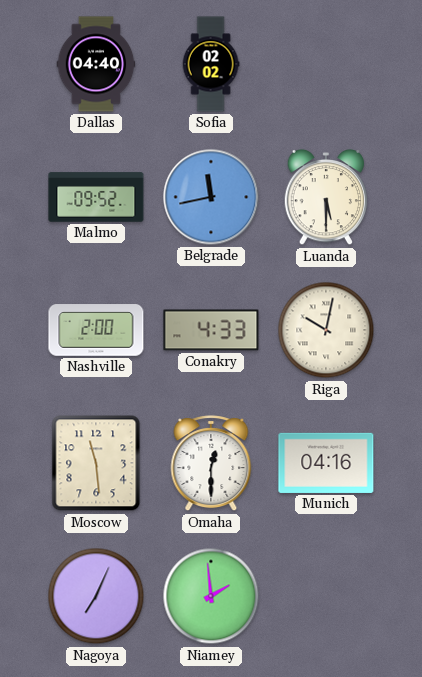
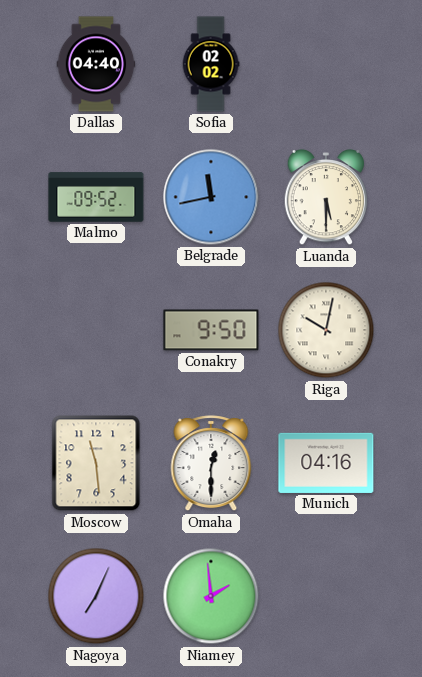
Nashville: 2:00 -> none
Conakry: 4:33 -> 9:50
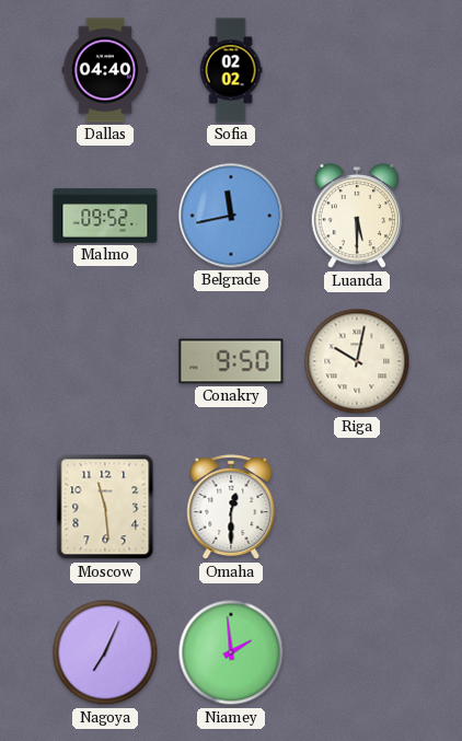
Munich: 04:16 -> none
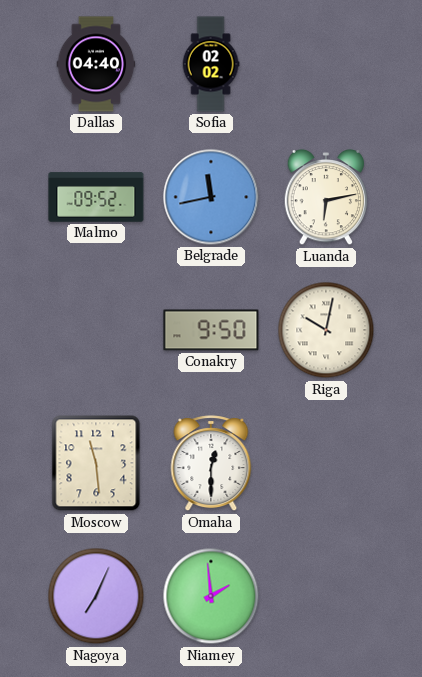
Luanda: 5:30 -> 6:13
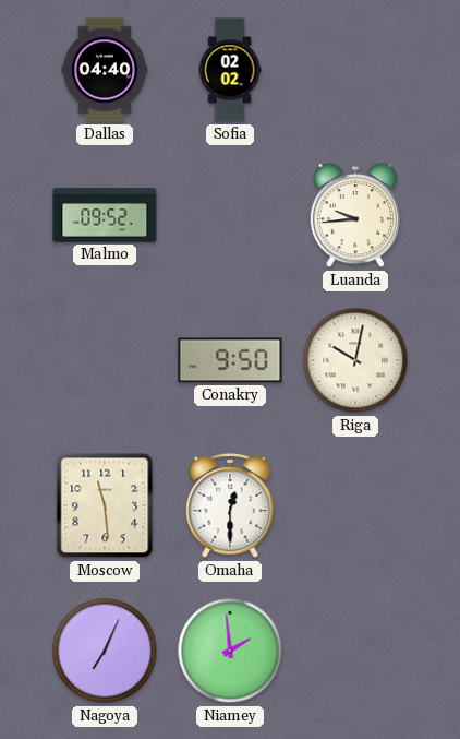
Belgrade: 11:43 -> none
Luanda: 6:13 -> 9:44
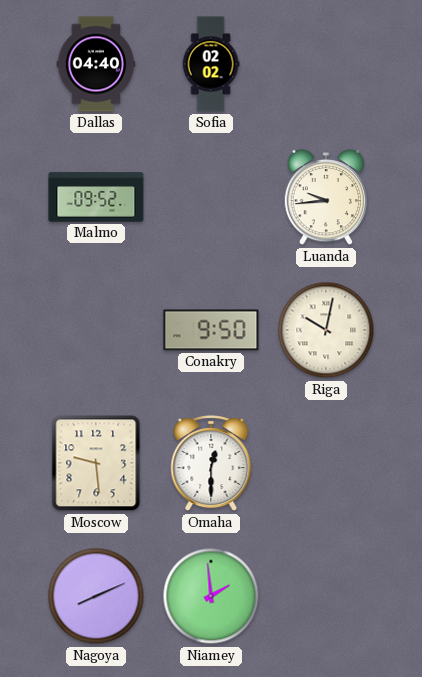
Moscow: 11:29 -> 9:29
Nagoya: 7:04 -> 8:11
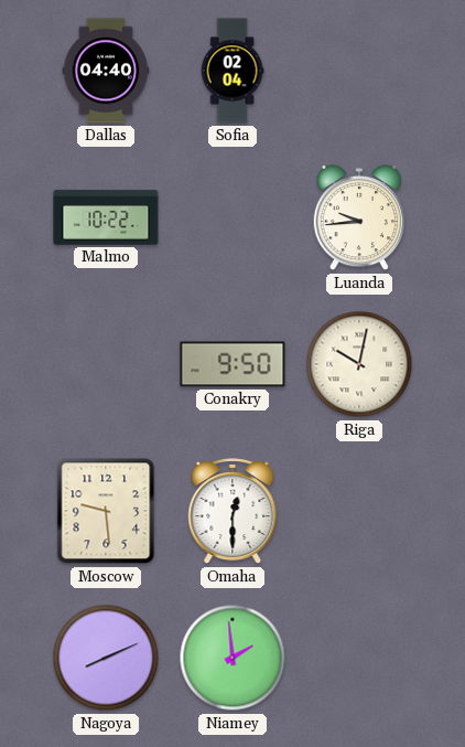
Sofia: 02:02 -> 02:04
Malmo: 09:52 -> 10:22
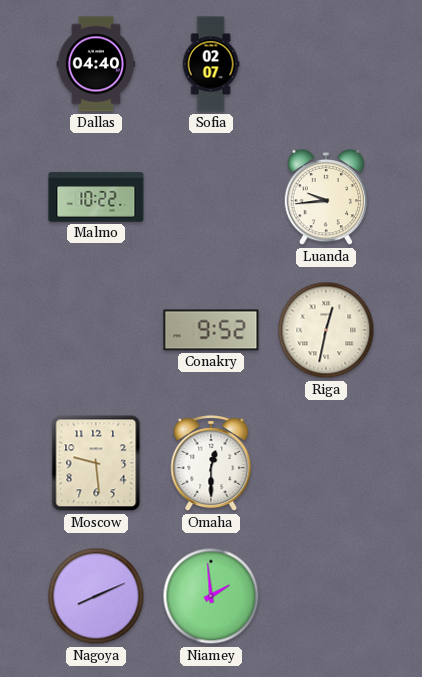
Sofia: 02:04 -> 02:07
Conakry: 9:50 -> 9:52
Riga: 10:02 -> 12:32
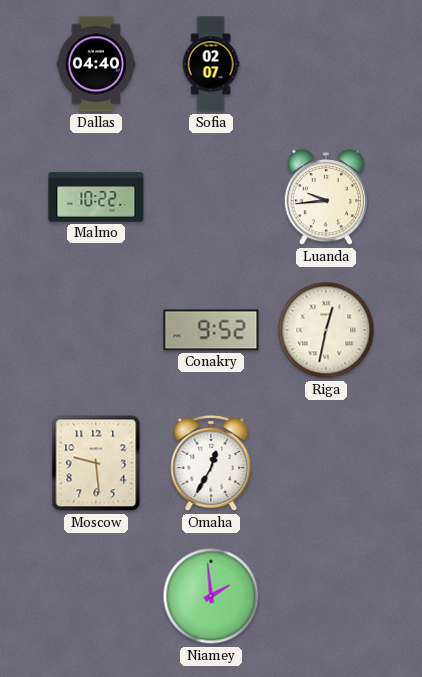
Omaha: 12:30 -> 12:35
Nagoya: 8:11 -> none
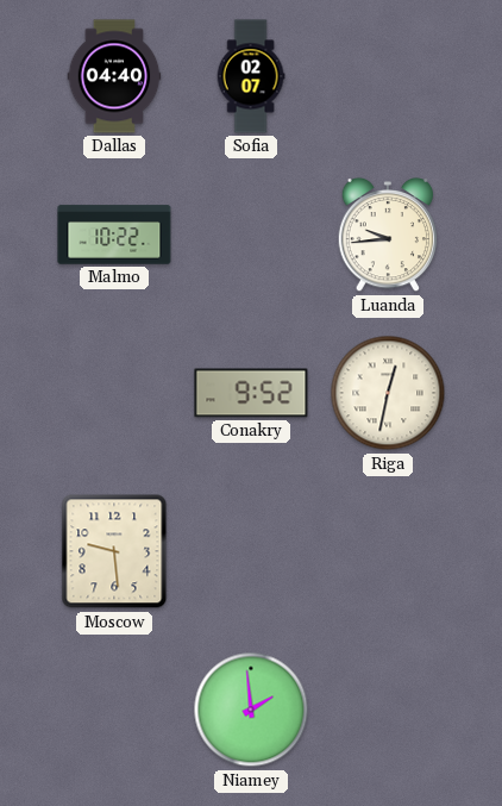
Omaha: 12:35 -> none
